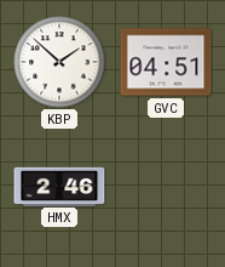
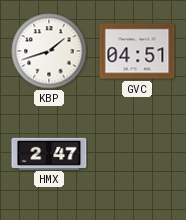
KBP: 1:52 -> 1:42
HMX: 2:46 -> 2:47
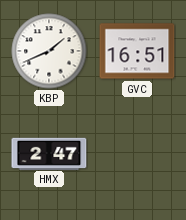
KBP: 1:42 -> 1:41
GVC: 04:51 -> 16:51
